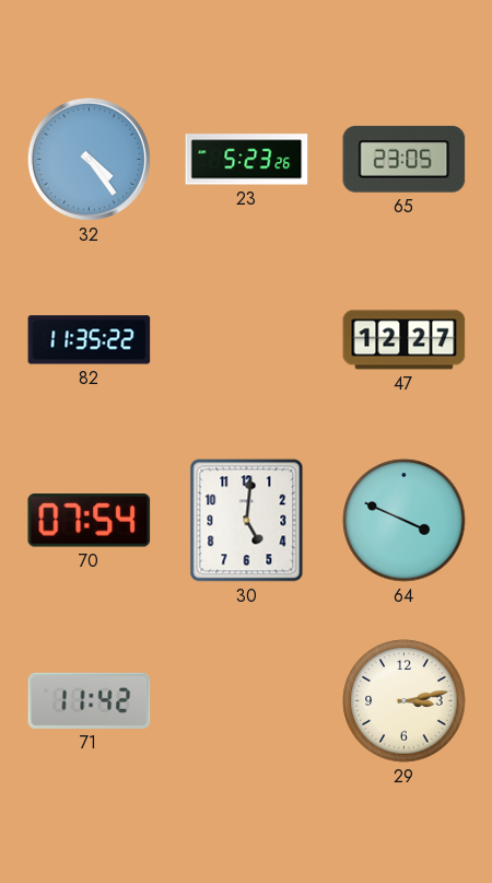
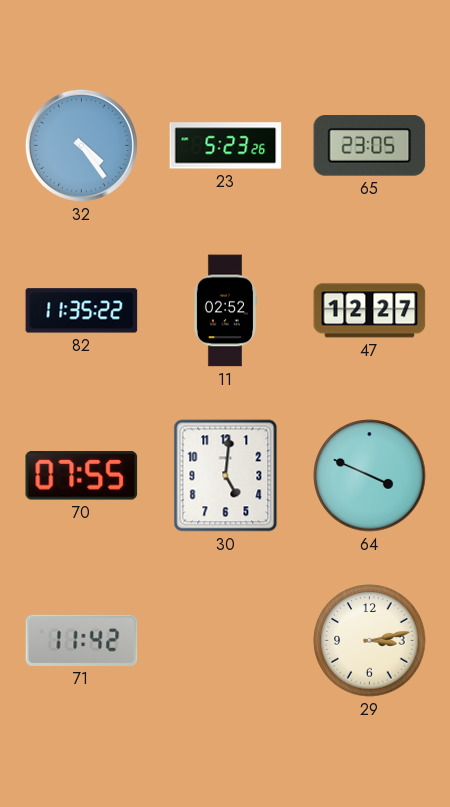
11: none -> 02:52
70: 07:54 -> 07:55
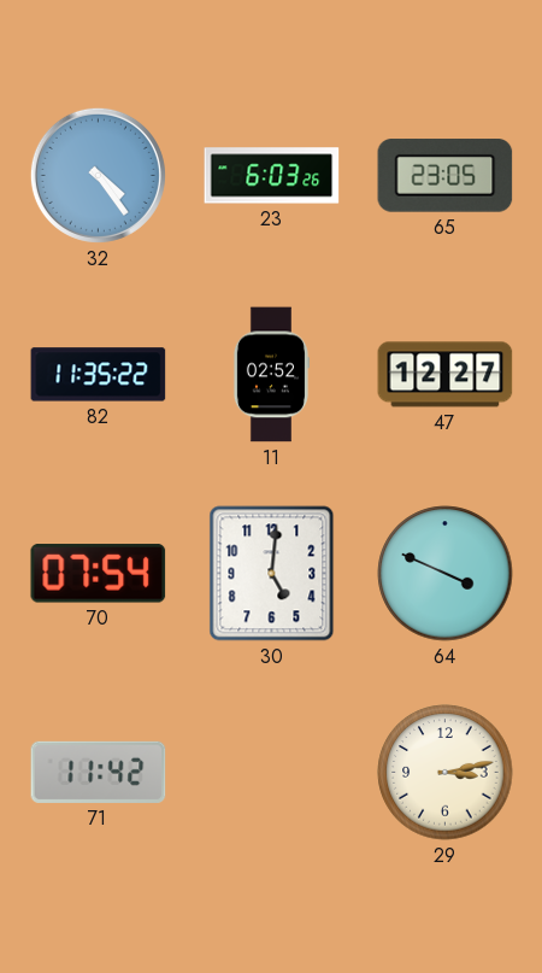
23: 5:23 -> 6:03
70: 07:55 -> 07:54
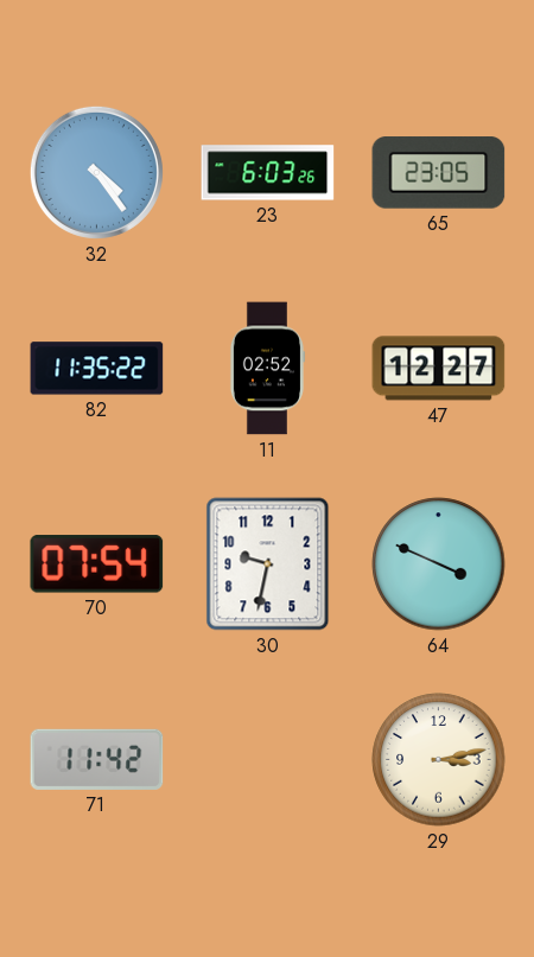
30: 5:01 -> 9:32
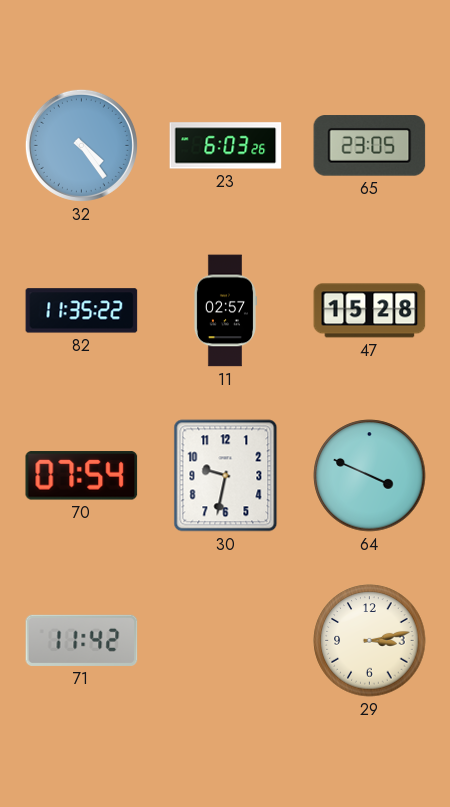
11: 02:52 -> 02:57
47: 12:27 -> 15:28
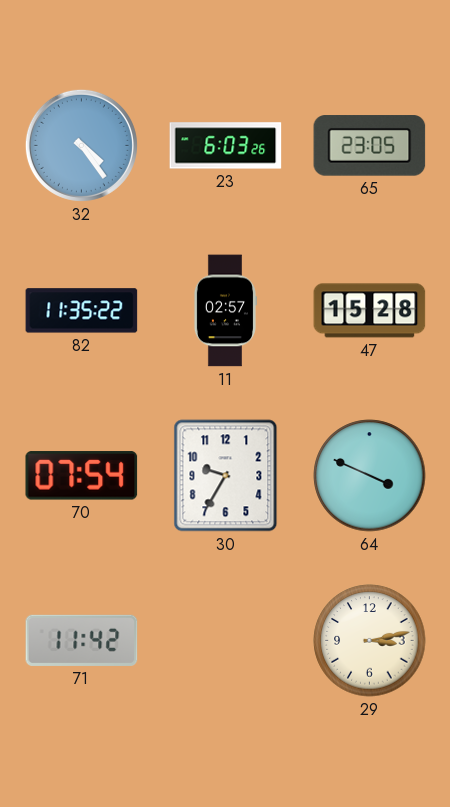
30: 9:32 -> 9:35
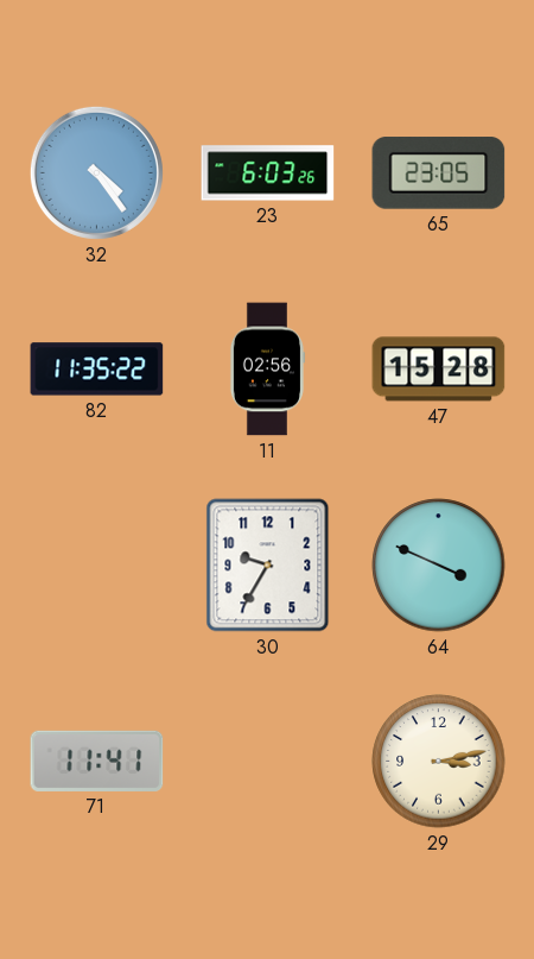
11: 02:57 -> 02:56
70: 07:54 -> none
71: 11:42 -> 11:41
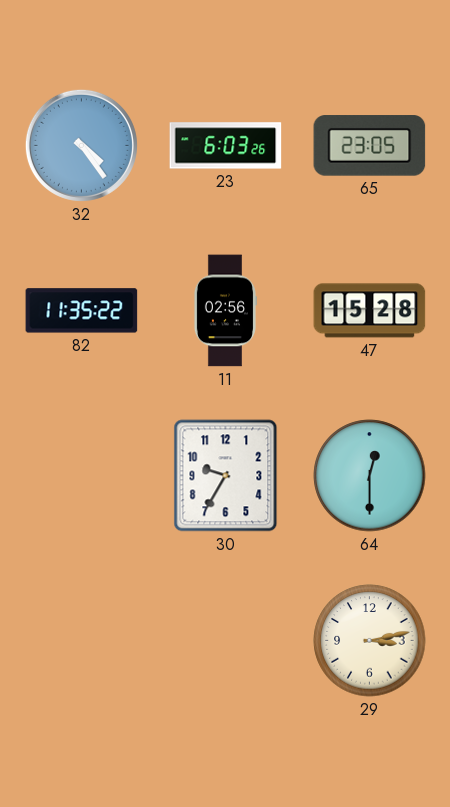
64: 3:49 -> 12:30
71: 11:41 -> none
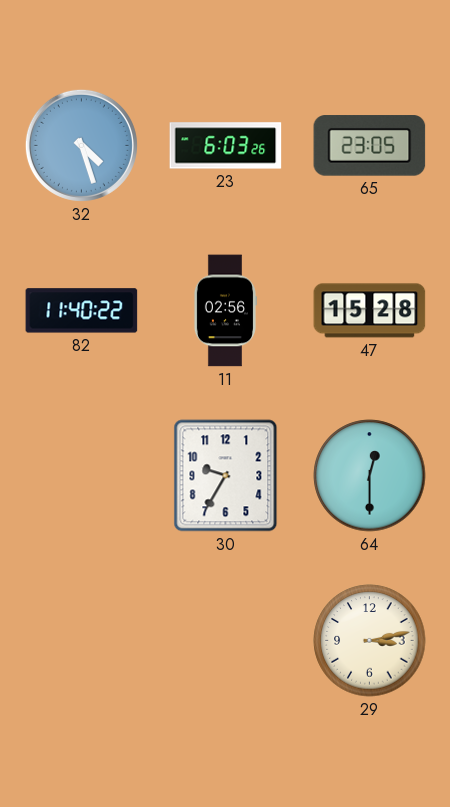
32: 4:24 -> 4:27
82: 11:35 -> 11:40
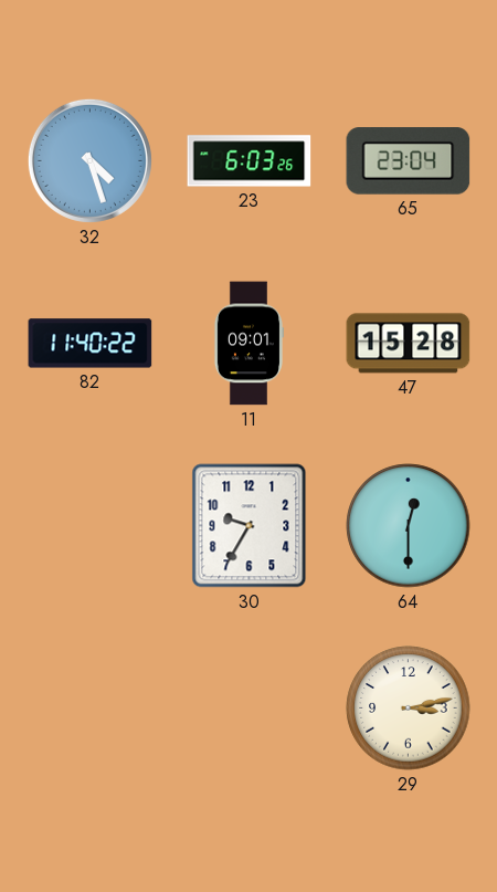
65: 23:05 -> 23:04
11: 02:56 -> 09:01
